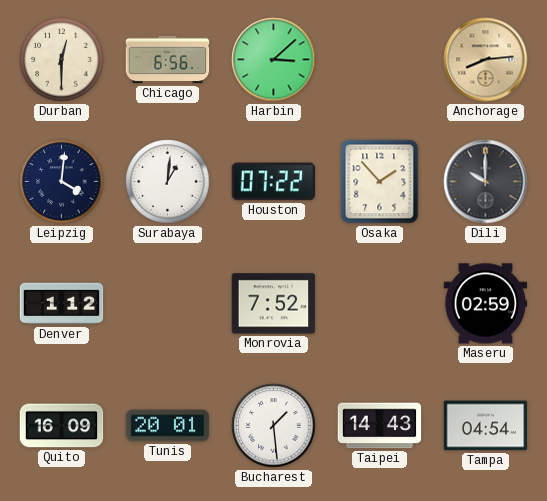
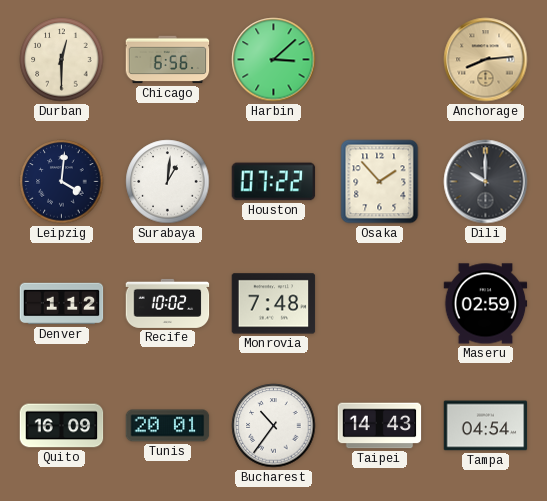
Recife: none -> 10:02
Monrovia: 7:52 -> 7:48
Bucharest: 1:29 -> 10:36
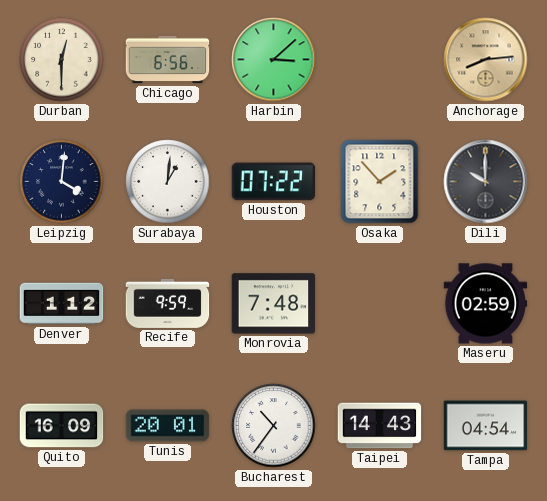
Recife: 10:02 -> 9:59
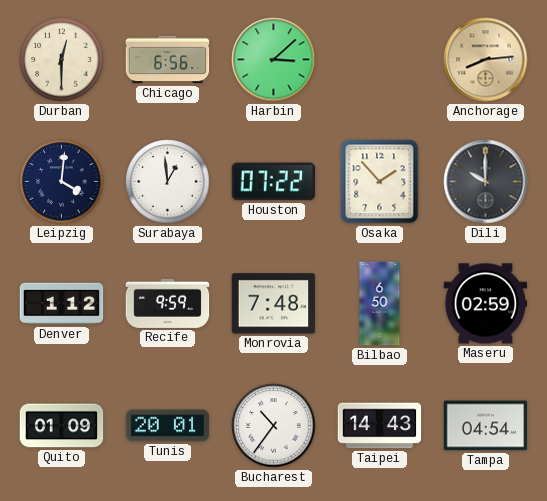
Surabaya: 1:01 -> 12:59
Bilbao: none -> 6:50
Quito: 16:09 -> 01:09
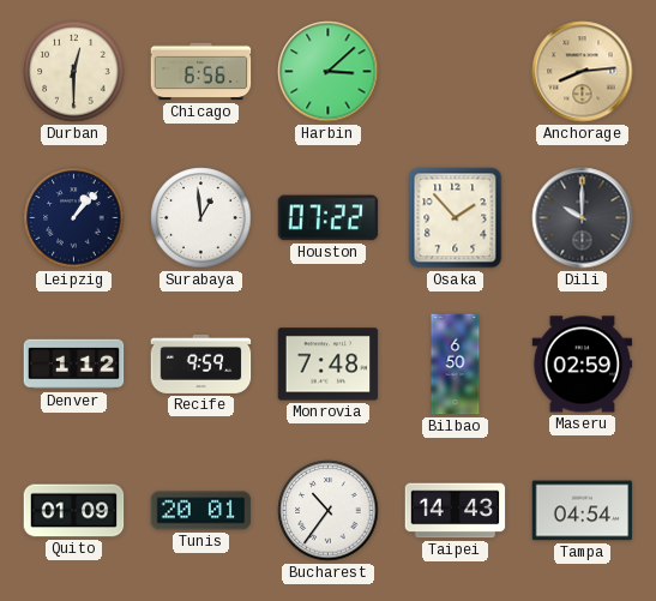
Leipzig: 4:01 -> 1:07
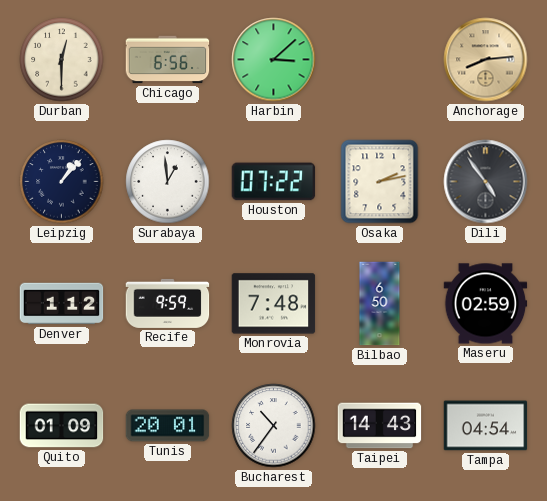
Osaka: 1:53 -> 2:13
Dili: 10:00 -> 4:54
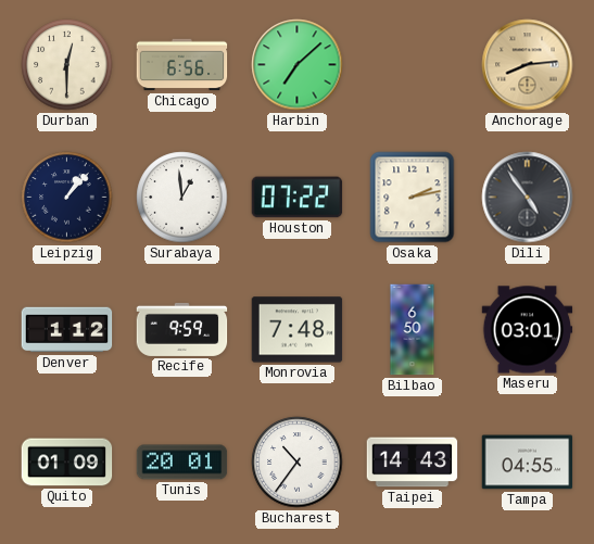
Harbin: 3:08 -> 7:08
Maseru: 02:59 -> 03:01
Tampa: 04:54 -> 04:55
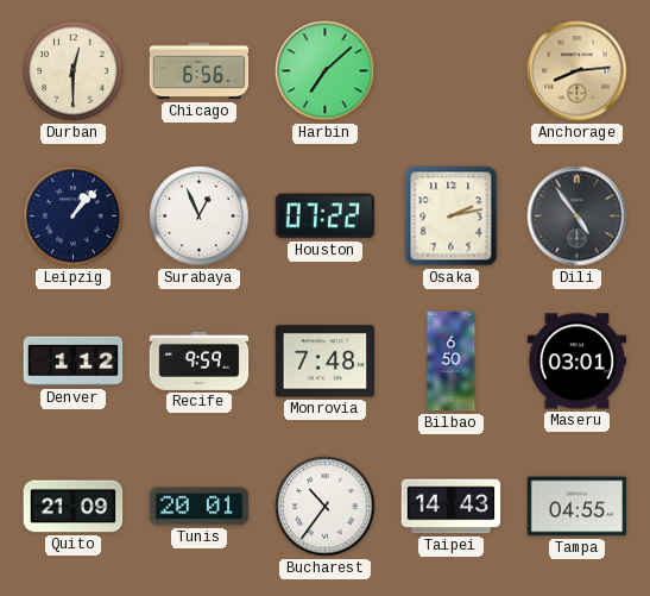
Surabaya: 12:59 -> 12:56
Quito: 01:09 -> 21:09
